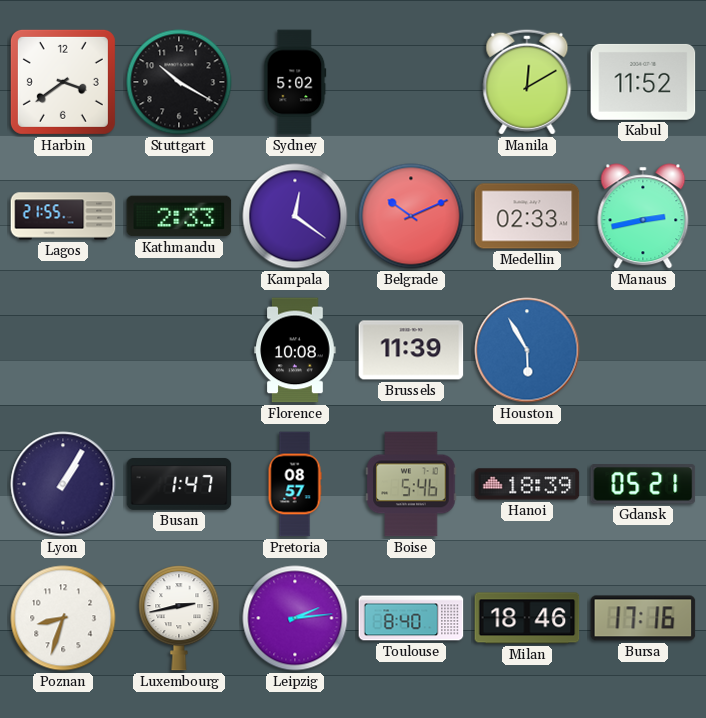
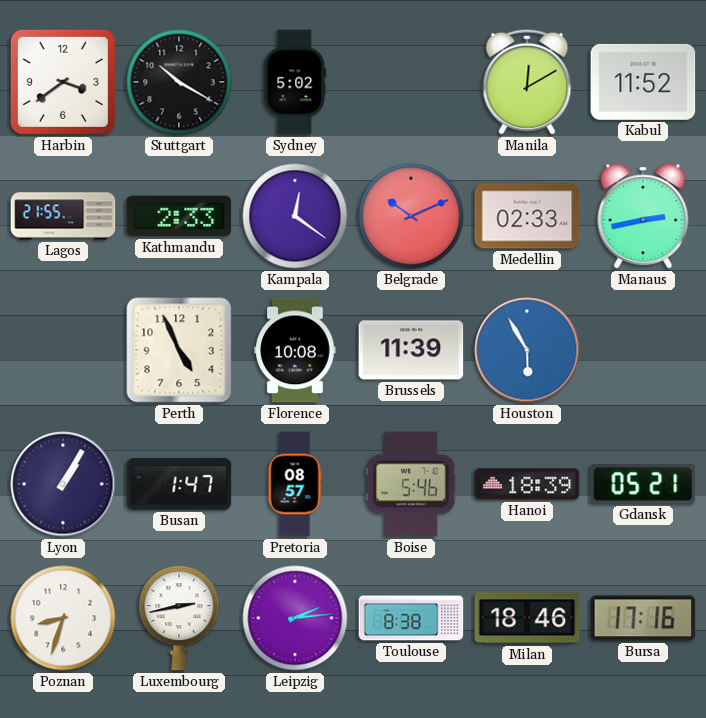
Perth: none -> 4:56
Toulouse: 8:40 -> 8:38
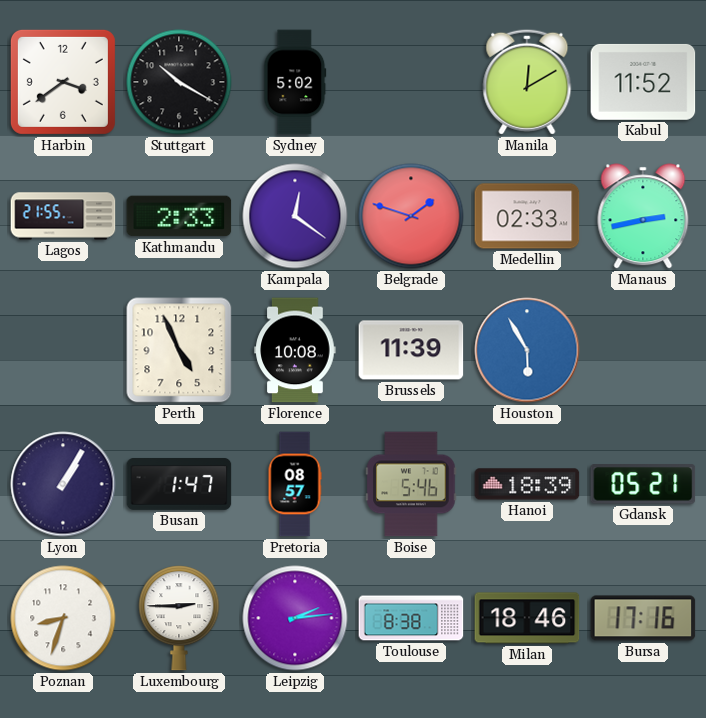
Belgrade: 10:11 -> 1:48
Luxembourg: 2:43 -> 2:45
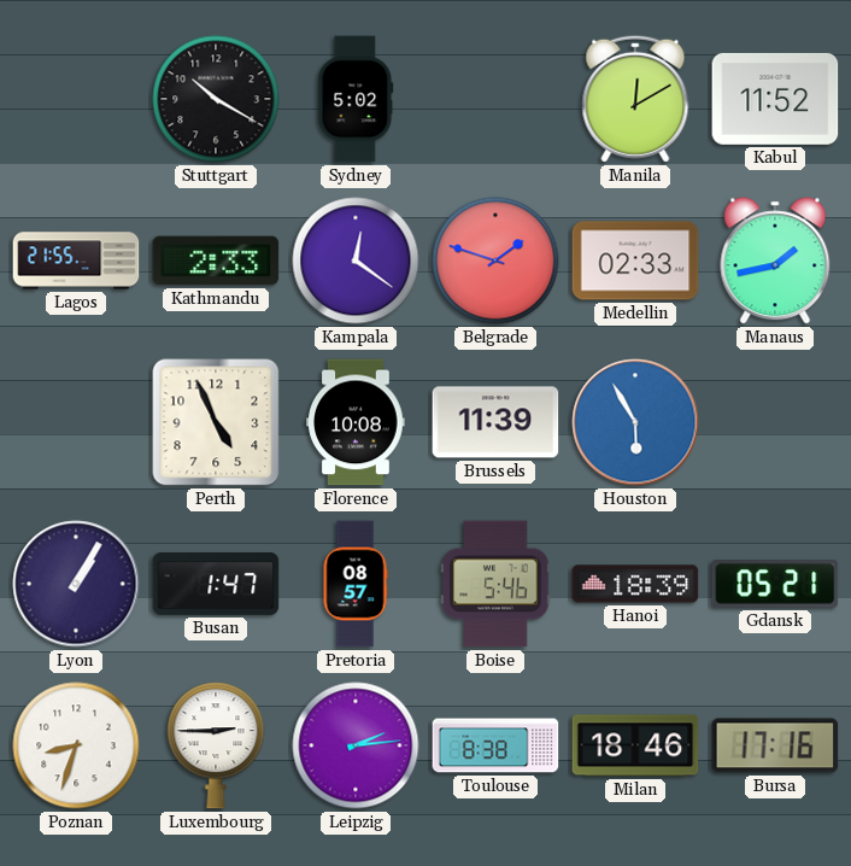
Harbin: 3:39 -> none
Manaus: 2:43 -> 1:43
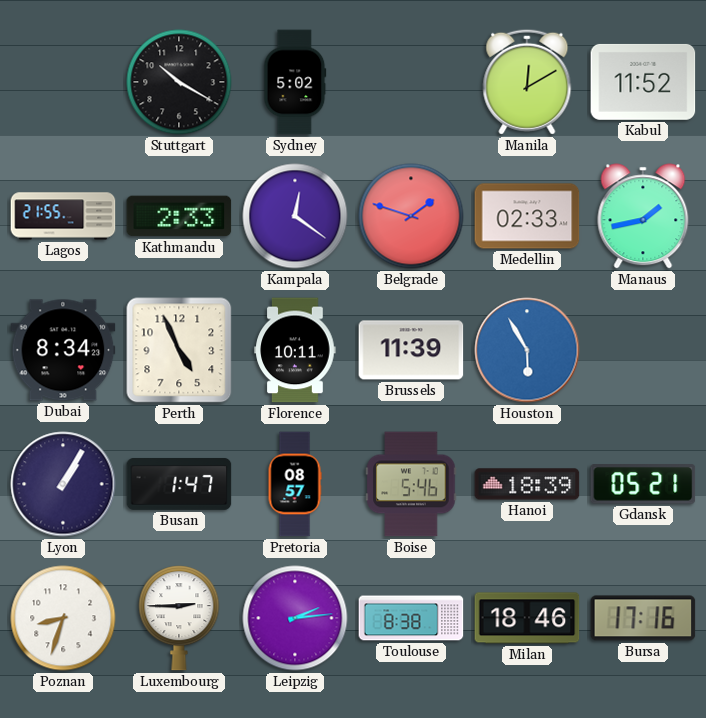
Dubai: none -> 8:34
Florence: 10:08 -> 10:11
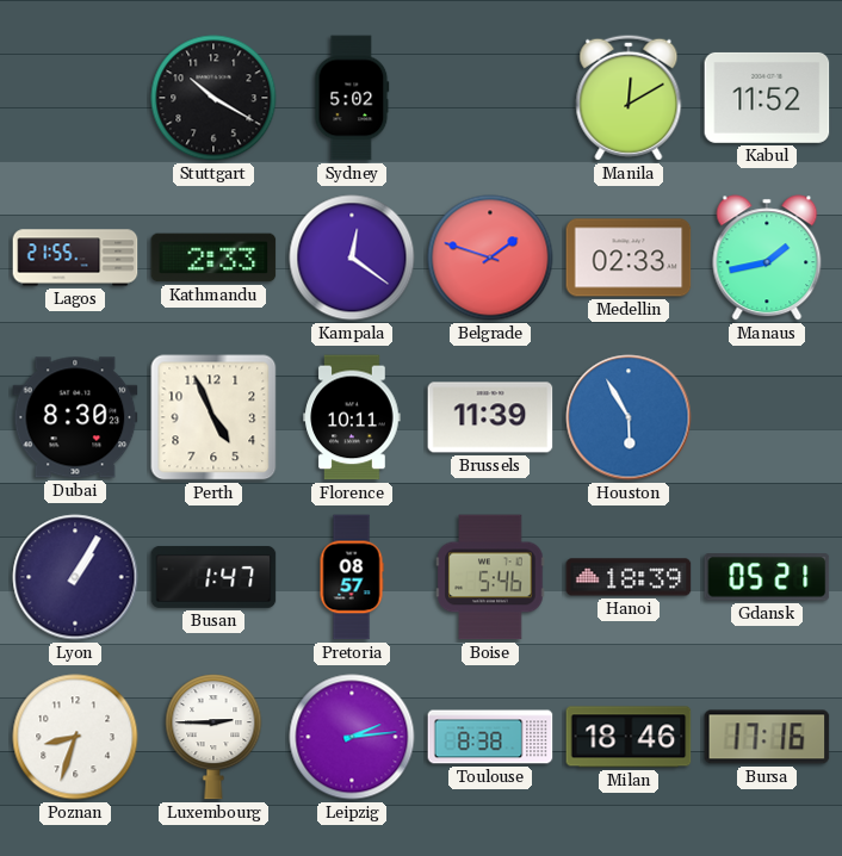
Dubai: 8:34 -> 8:30
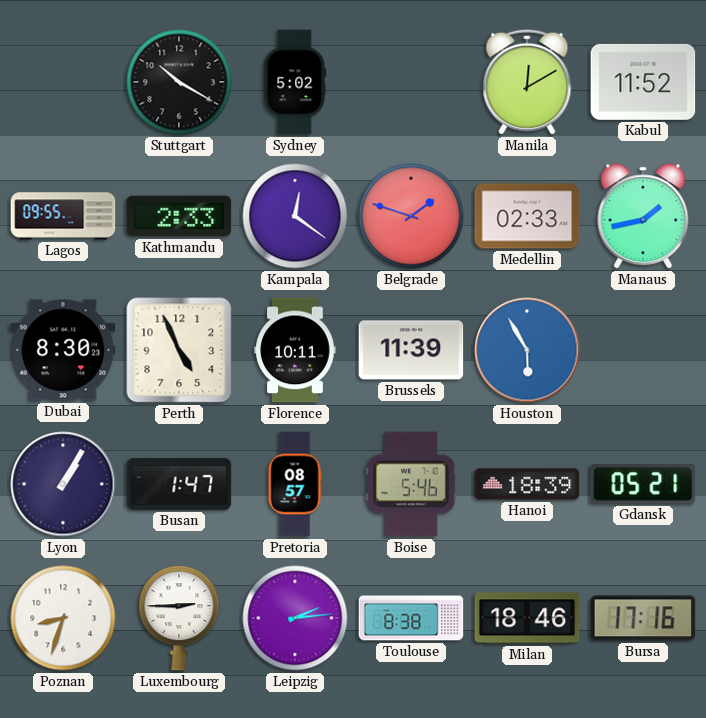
Lagos: 21:55 -> 09:55
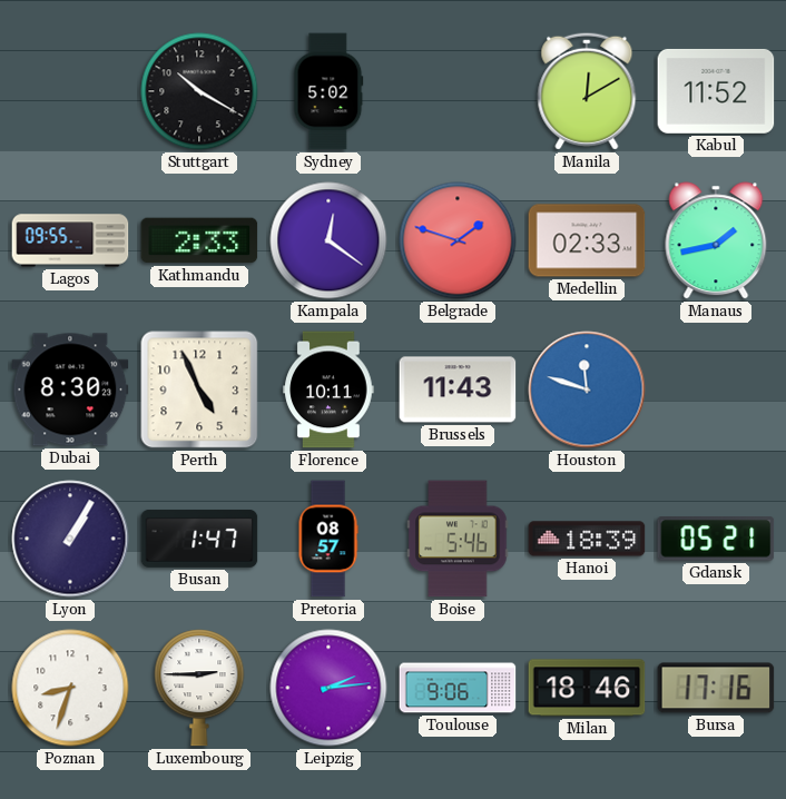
Brussels: 11:39 -> 11:43
Houston: 5:55 -> 11:48
Toulouse: 8:38 -> 9:06
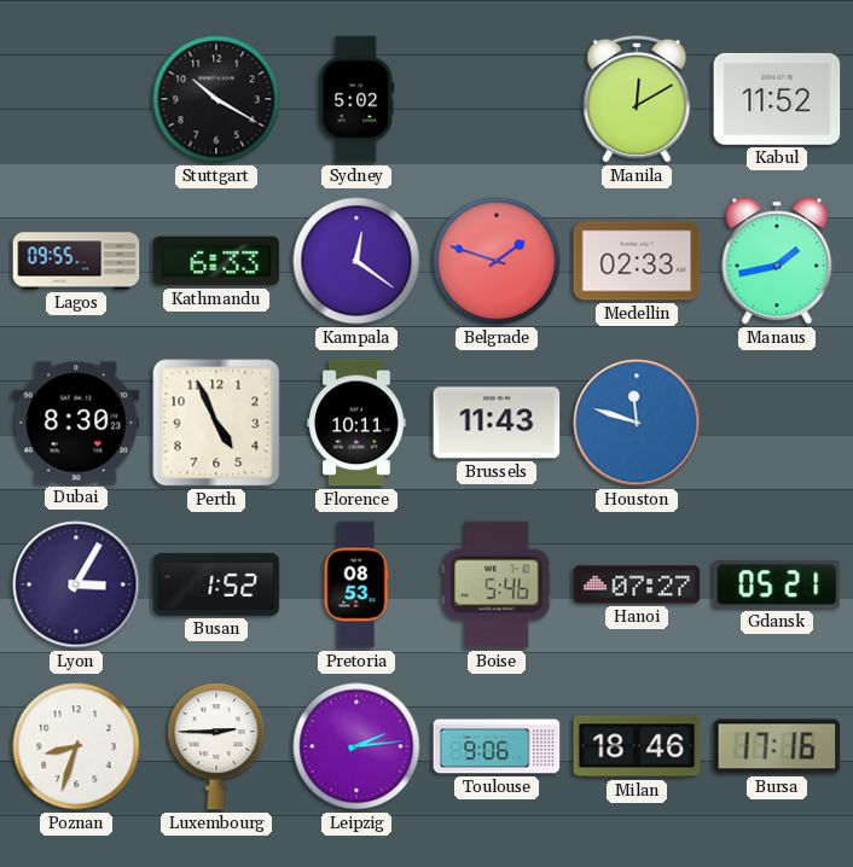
Kathmandu: 2:33 -> 6:33
Lyon: 1:05 -> 3:05
Busan: 1:47 -> 1:52
Pretoria: 08:57 -> 08:53
Hanoi: 18:39 -> 07:27
